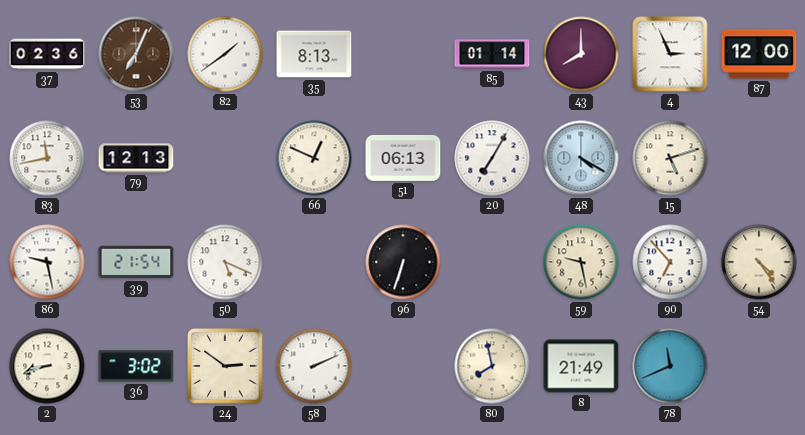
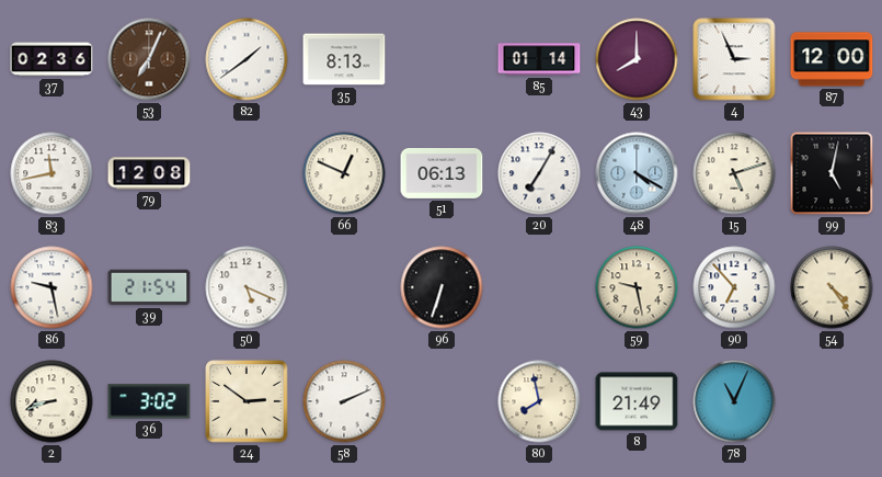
79: 12:13 -> 12:08
99: none -> 5:02
78: 11:41 -> 11:04
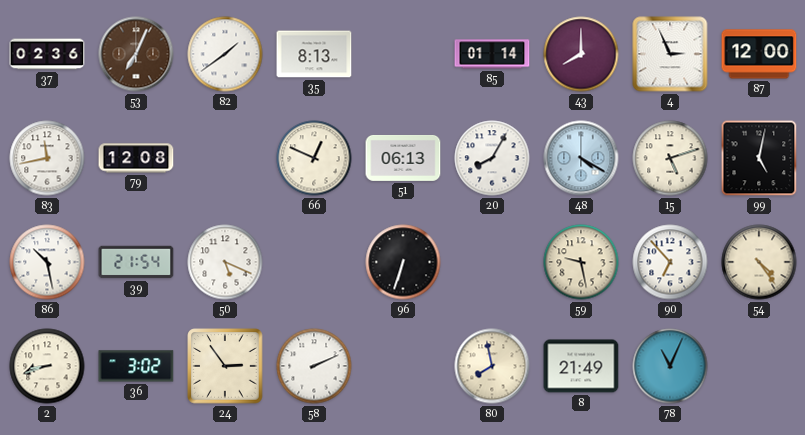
20: 7:05 -> 8:05
86: 9:28 -> 10:28
24: 2:51 -> 2:54
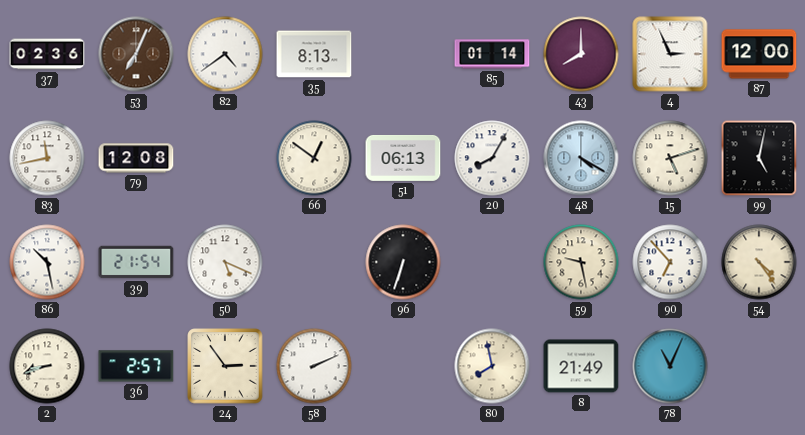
82: 1:39 -> 4:39
66: 12:49 -> 12:51
36: 3:02 -> 2:57
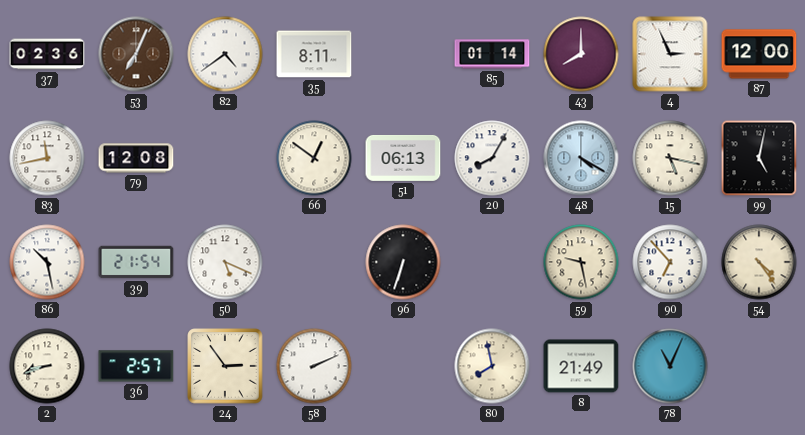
35: 8:13 -> 8:11
15: 5:12 -> 5:17
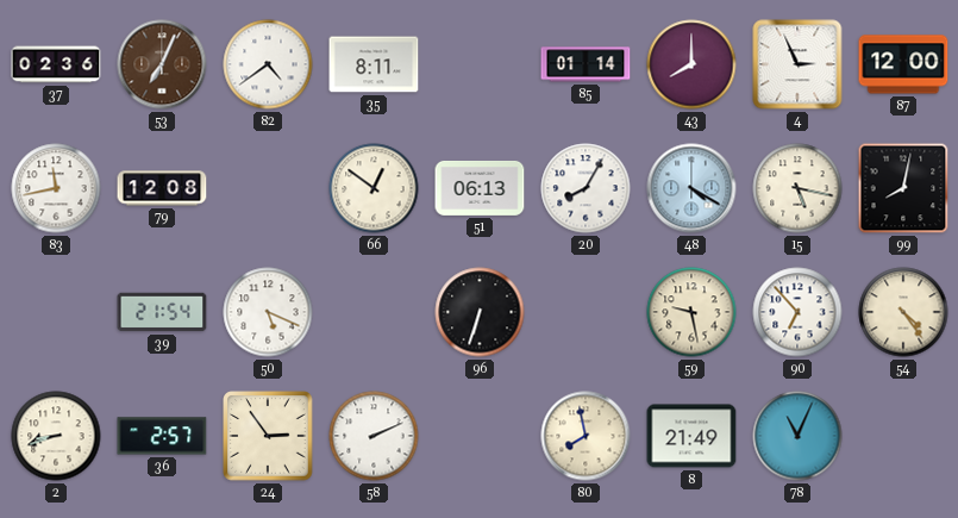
99: 5:02 -> 8:02
86: 10:28 -> none
